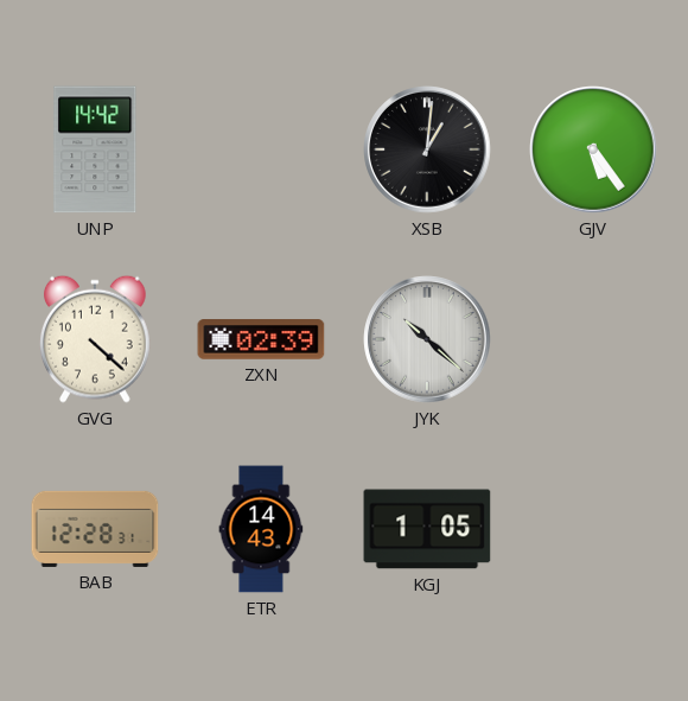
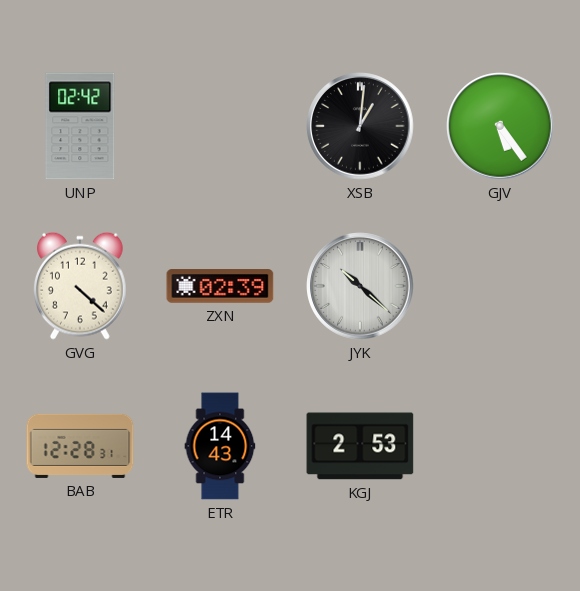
UNP: 14:42 -> 02:42
KGJ: 1:05 -> 2:53
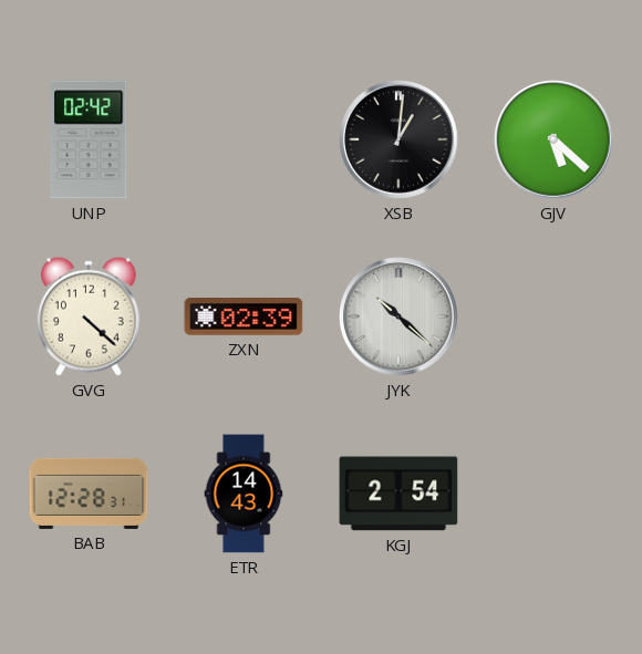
GJV: 5:24 -> 5:22
KGJ: 2:53 -> 2:54
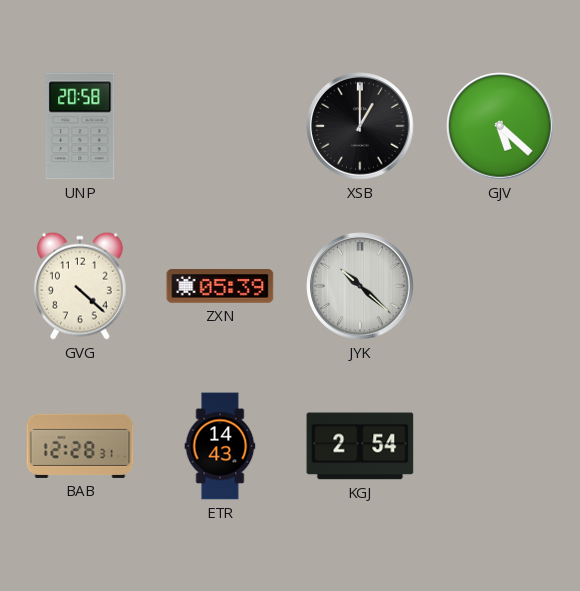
UNP: 02:42 -> 20:58
XSB: 1:01 -> 1:00
ZXN: 02:39 -> 05:39
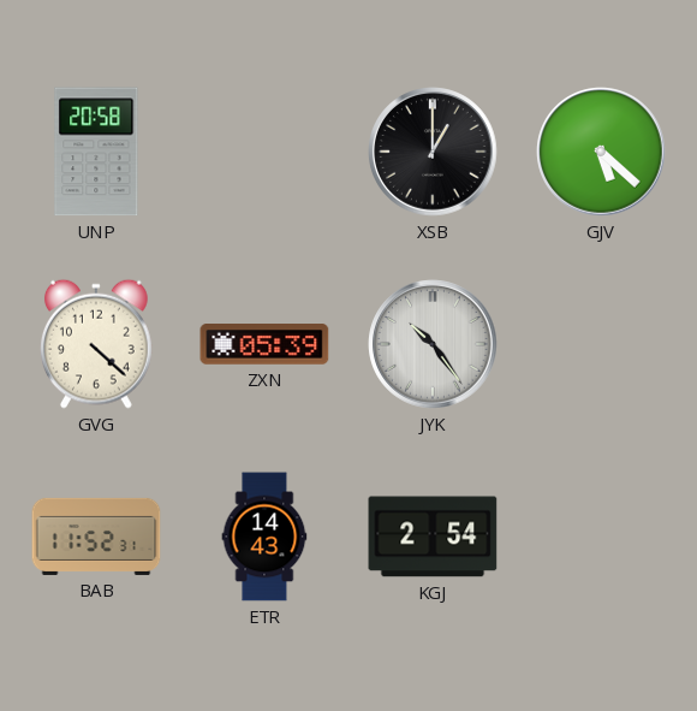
JYK: 10:22 -> 10:24
BAB: 12:28 -> 11:52
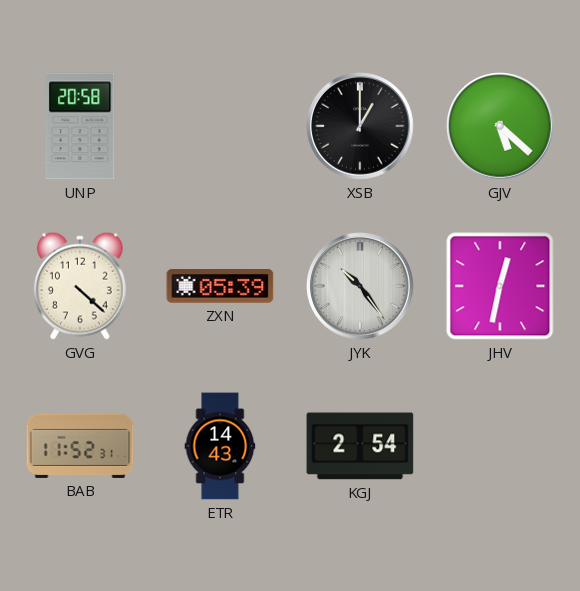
JHV: none -> 12:32
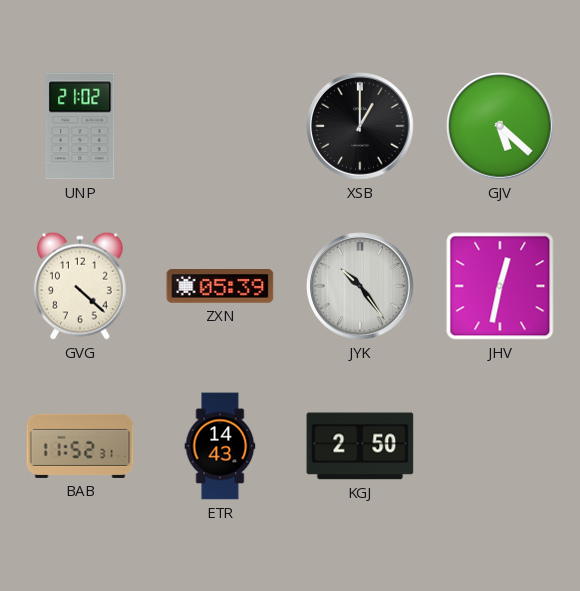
UNP: 20:58 -> 21:02
KGJ: 2:54 -> 2:50
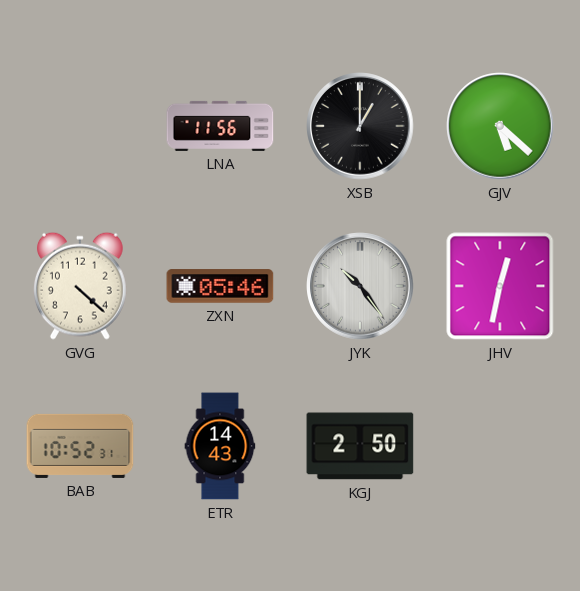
UNP: 21:02 -> none
LNA: none -> 11:56
ZXN: 05:39 -> 05:46
BAB: 11:52 -> 10:52
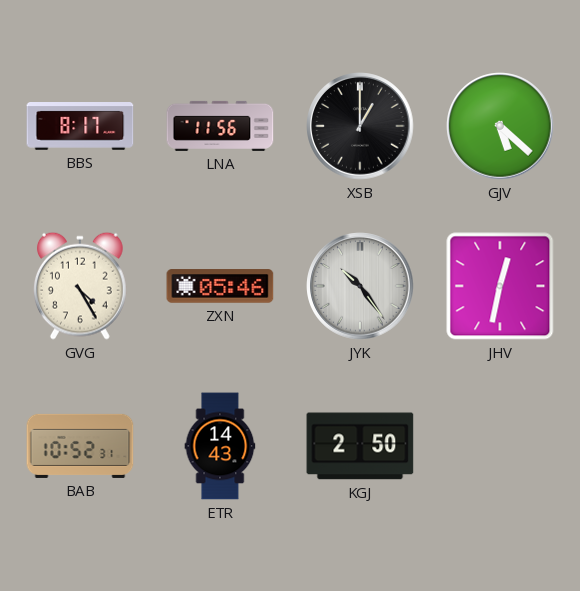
BBS: none -> 8:17
GVG: 4:22 -> 4:25
